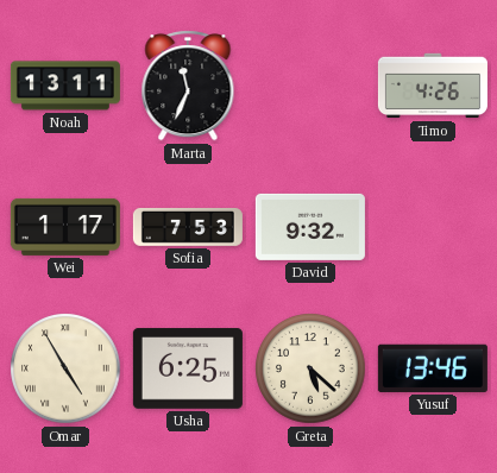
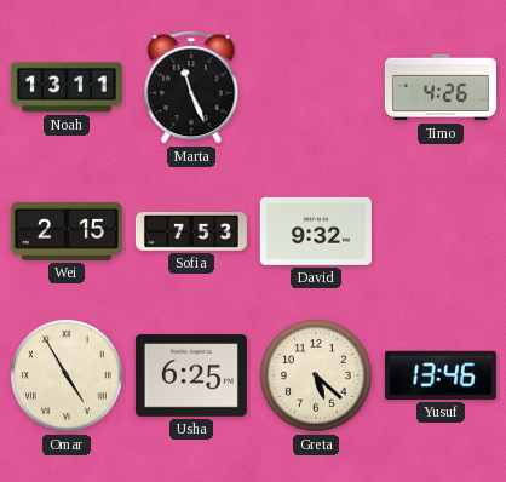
Marta: 11:34 -> 11:26
Wei: 1:17 -> 2:15
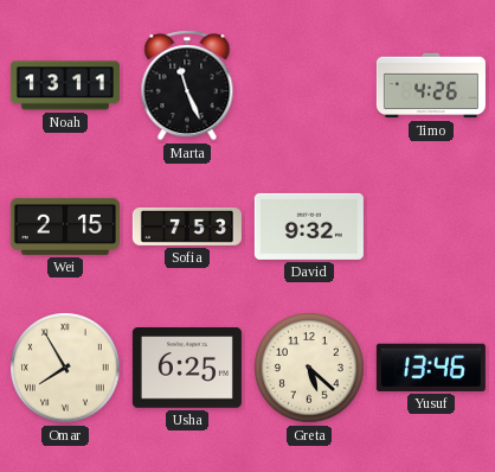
Omar: 4:55 -> 7:55
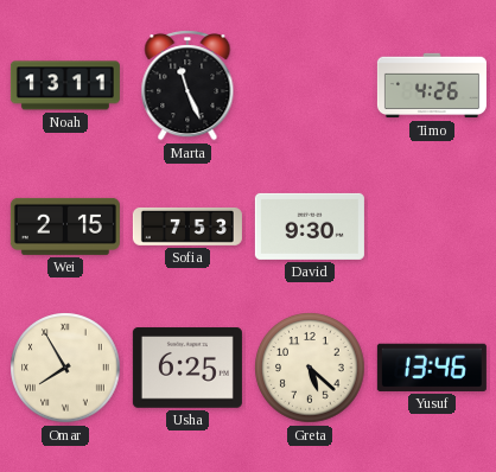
David: 9:32 -> 9:30
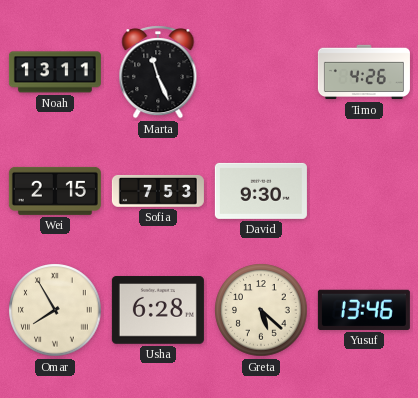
Usha: 6:25 -> 6:28
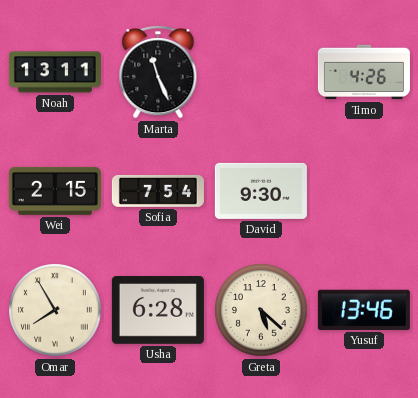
Sofia: 7:53 -> 7:54
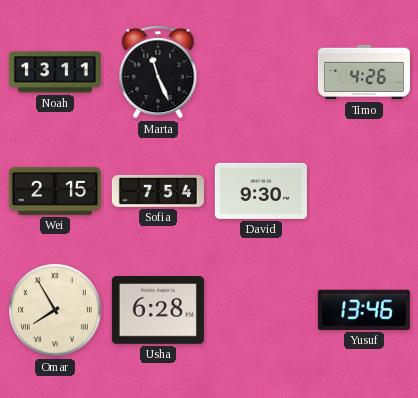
Greta: 5:22 -> none
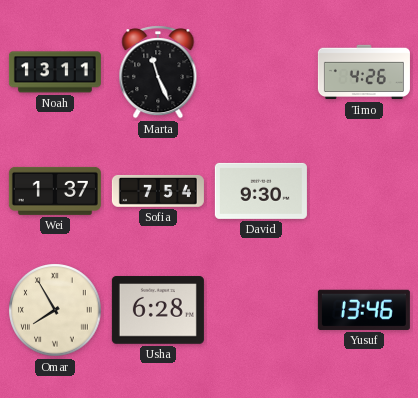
Wei: 2:15 -> 1:37
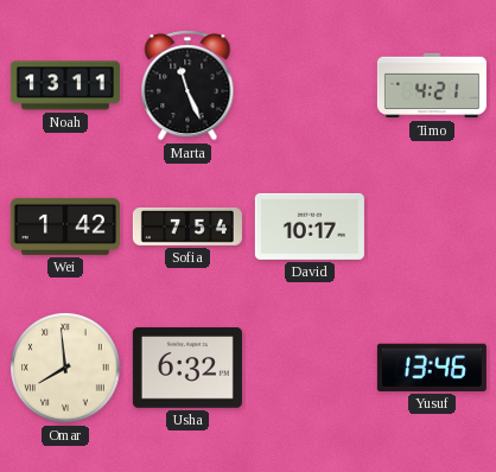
Timo: 4:26 -> 4:21
Wei: 1:37 -> 1:42
David: 9:30 -> 10:17
Omar: 7:55 -> 7:59
Usha: 6:28 -> 6:32
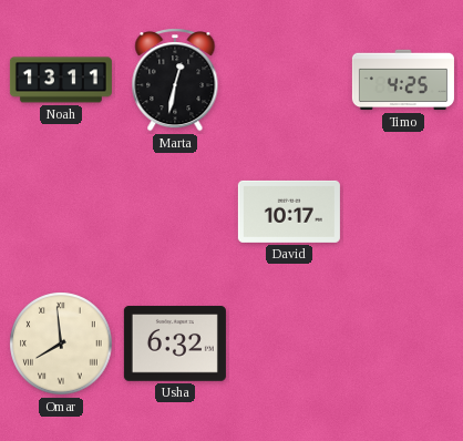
Marta: 11:26 -> 12:32
Timo: 4:21 -> 4:25
Wei: 1:42 -> none
Sofia: 7:54 -> none
Yusuf: 13:46 -> none
